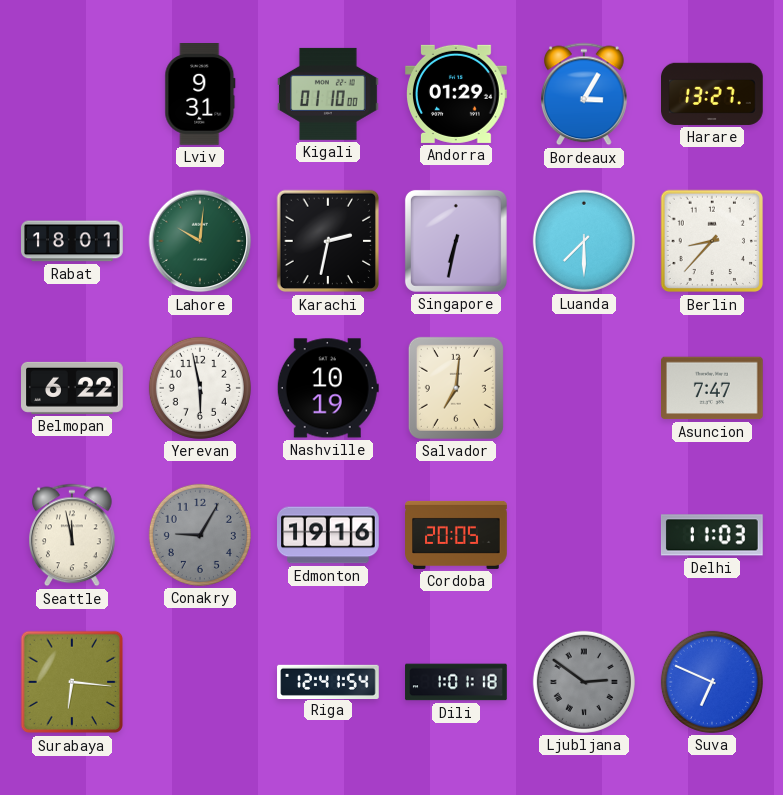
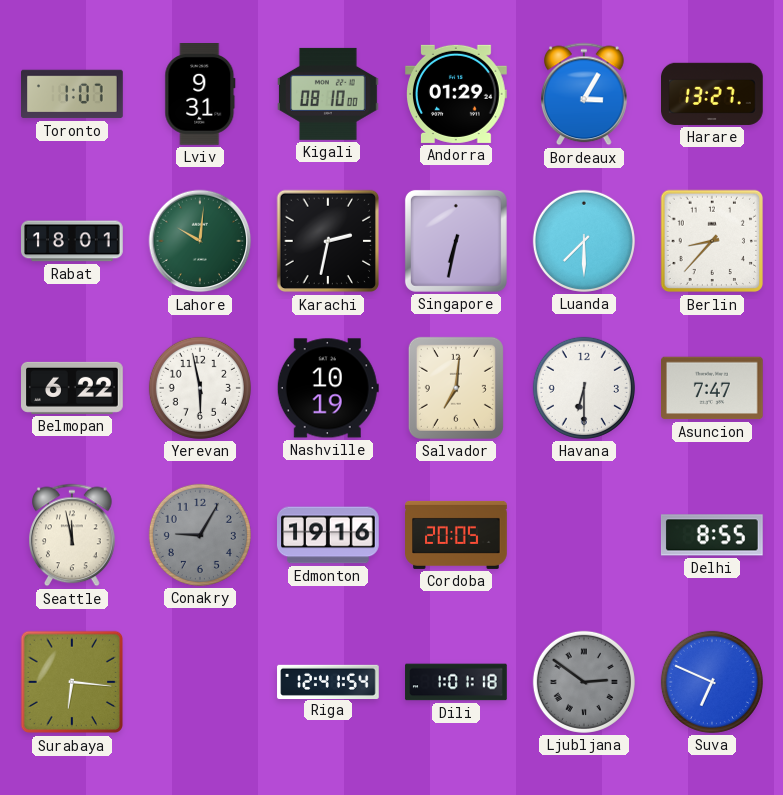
Toronto: none -> 1:07
Kigali: 01:10 -> 08:10
Havana: none -> 6:30
Delhi: 11:03 -> 8:55
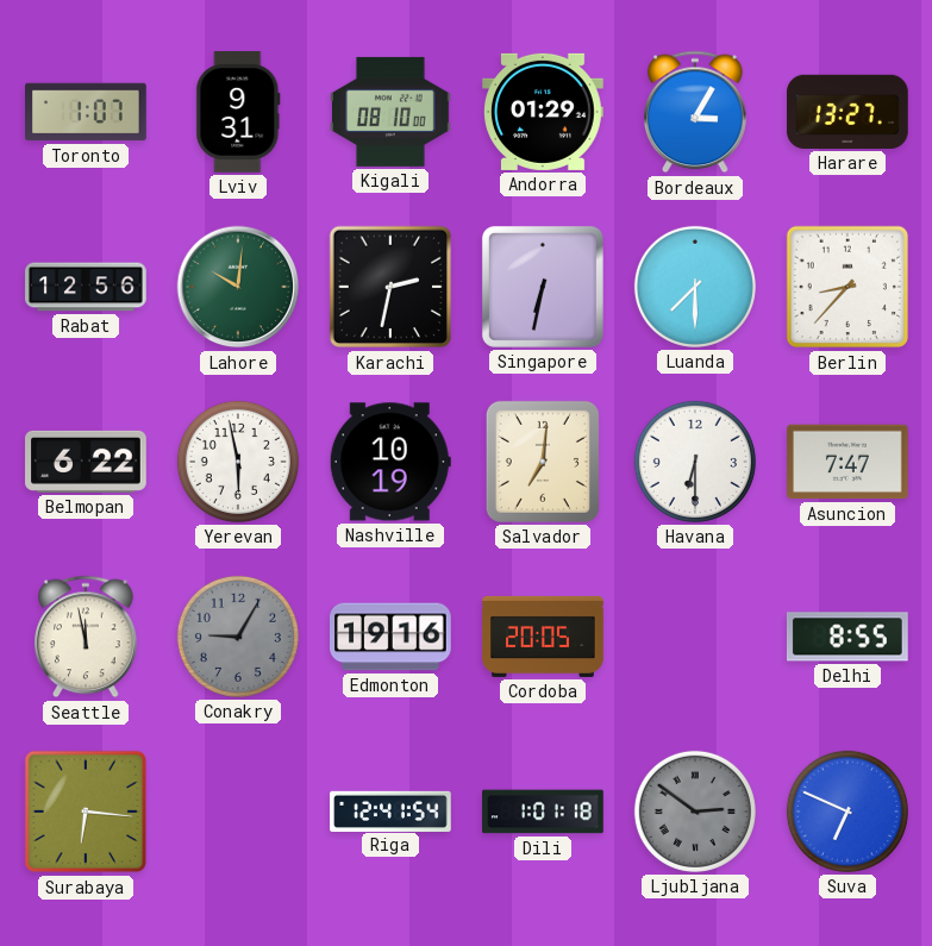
Rabat: 18:01 -> 12:56
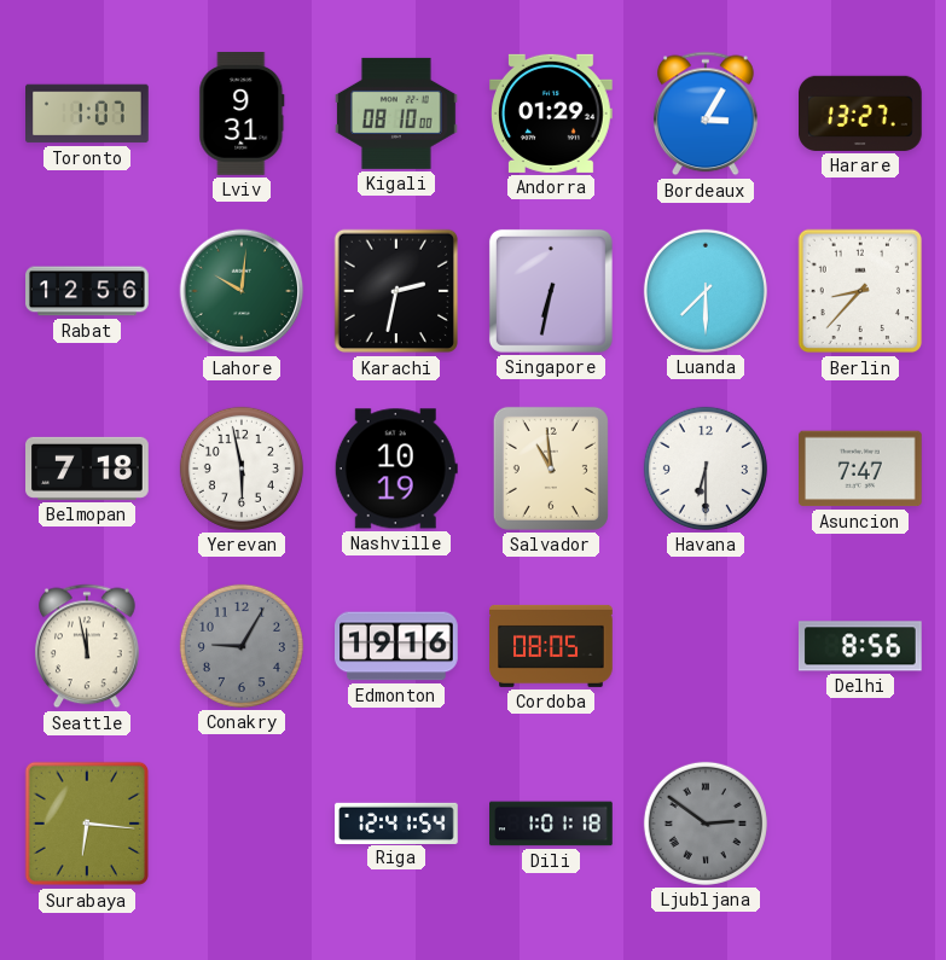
Belmopan: 6:22 -> 7:18
Salvador: 7:01 -> 10:59
Cordoba: 20:05 -> 08:05
Delhi: 8:55 -> 8:56
Suva: 6:49 -> none
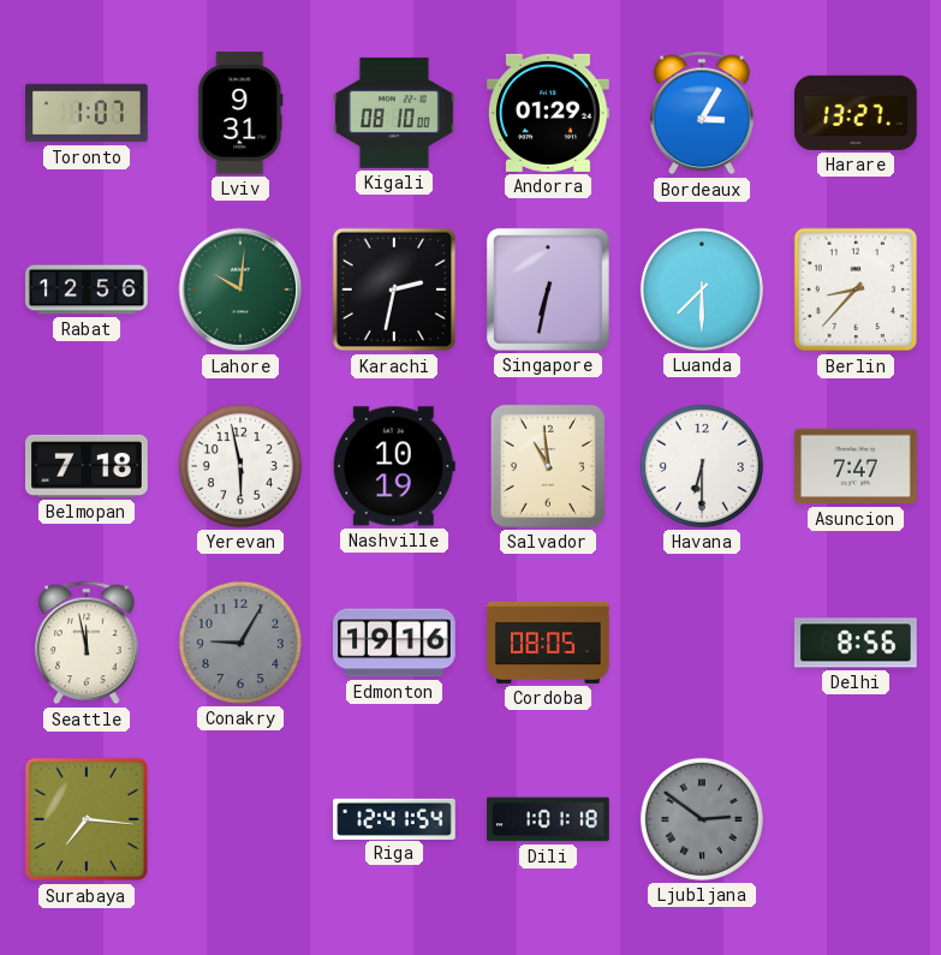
Surabaya: 6:16 -> 7:16
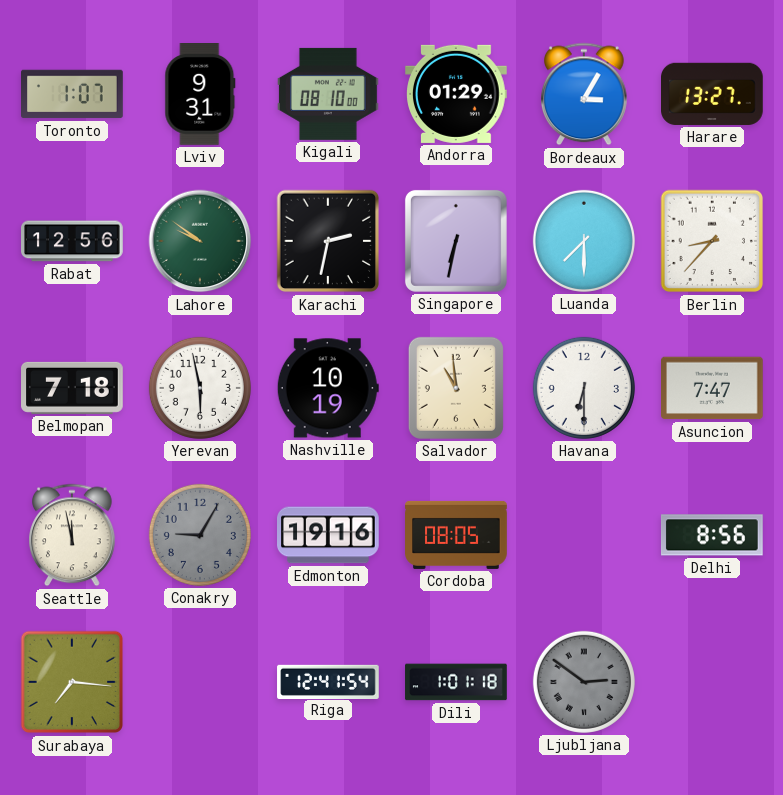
Lahore: 10:01 -> 9:51
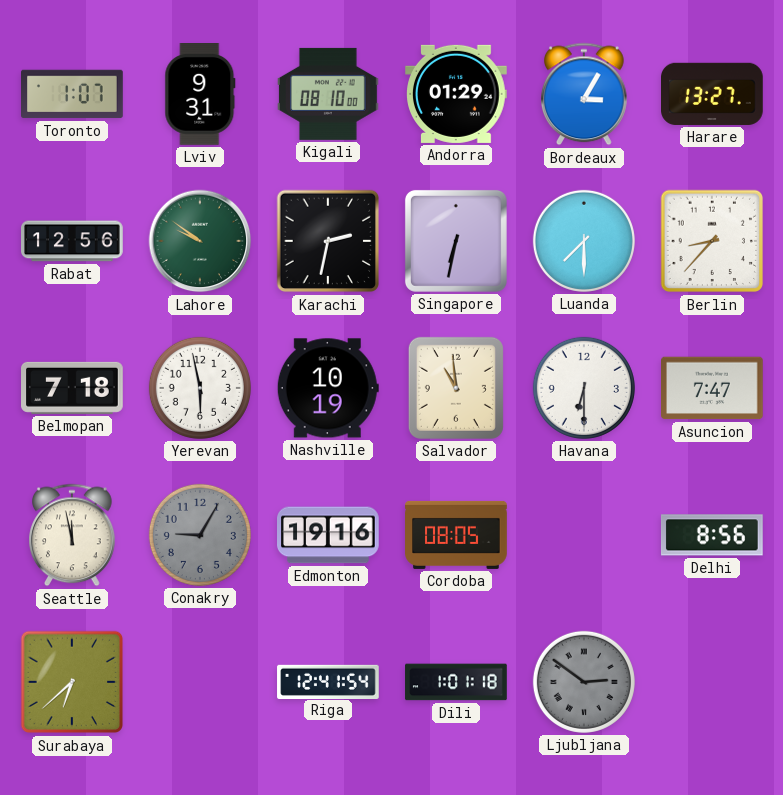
Surabaya: 7:16 -> 6:38
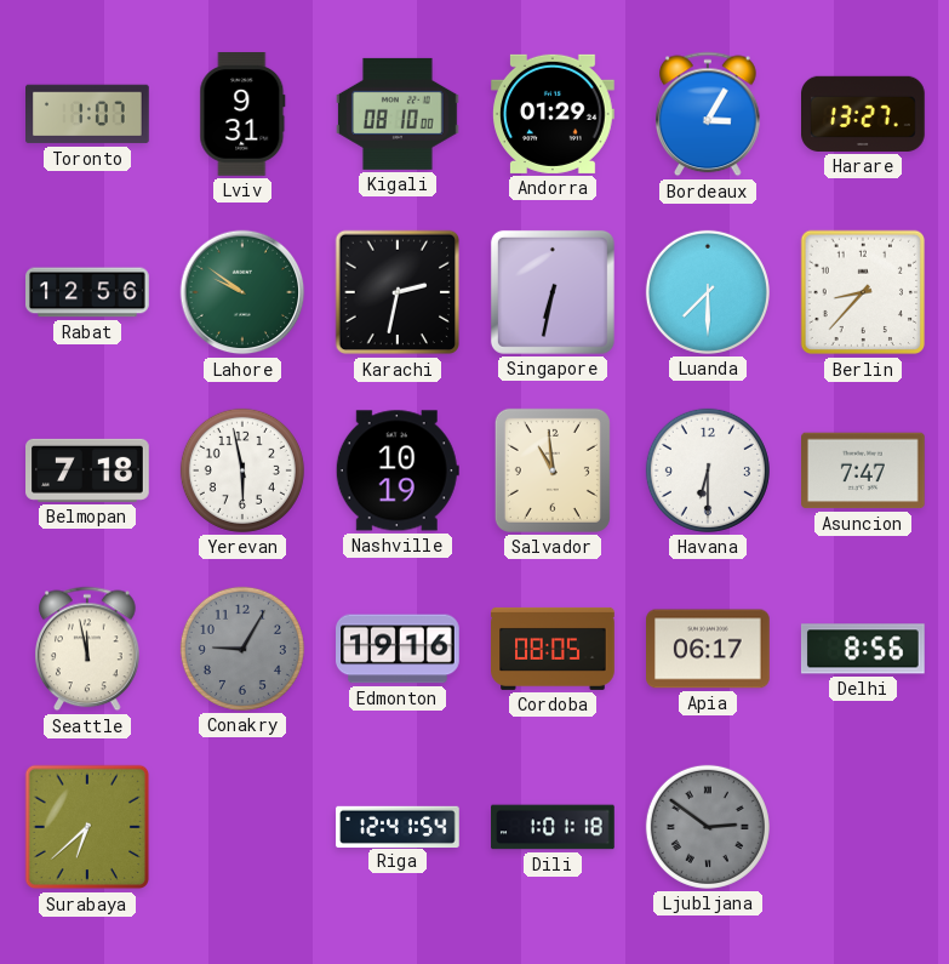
Apia: none -> 06:17
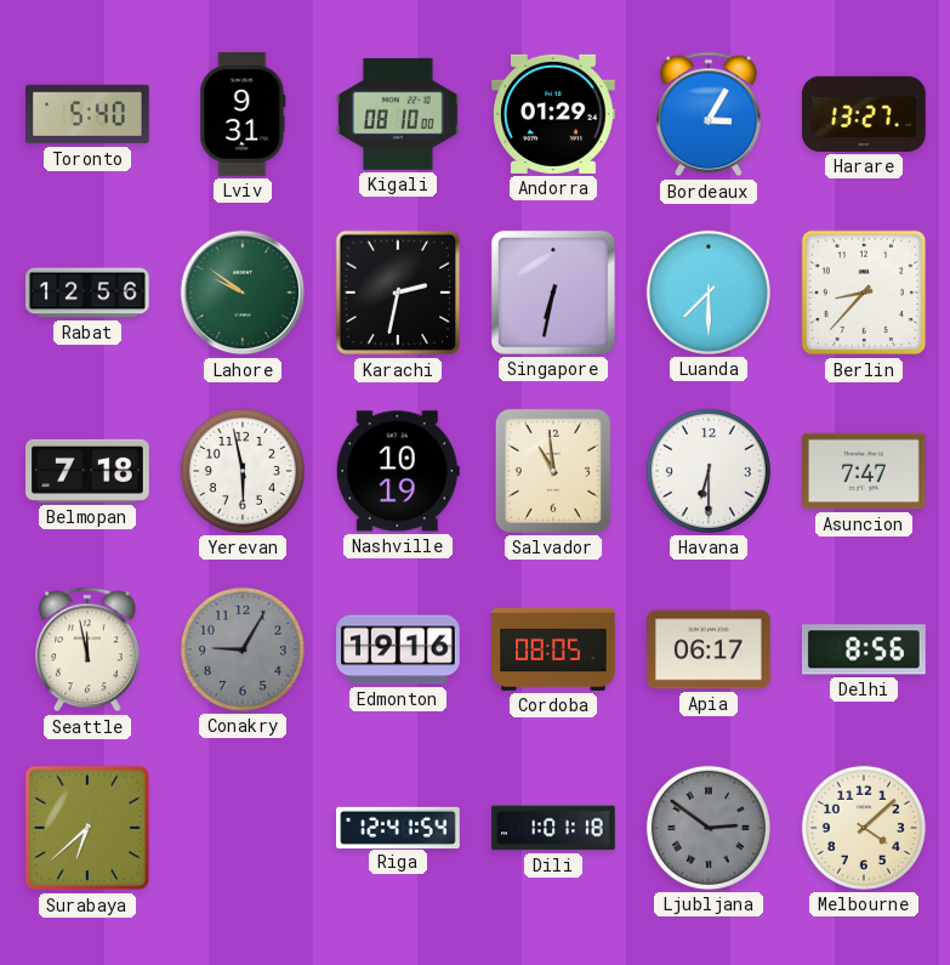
Toronto: 1:07 -> 5:40
Melbourne: none -> 4:08
